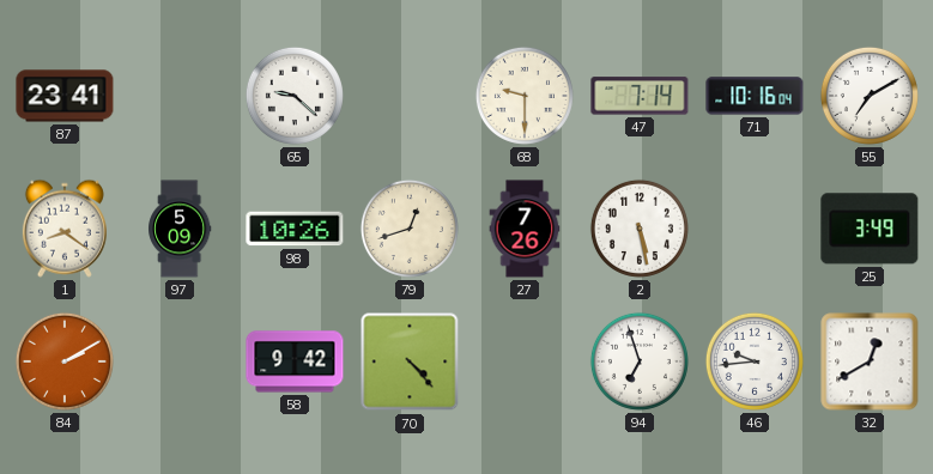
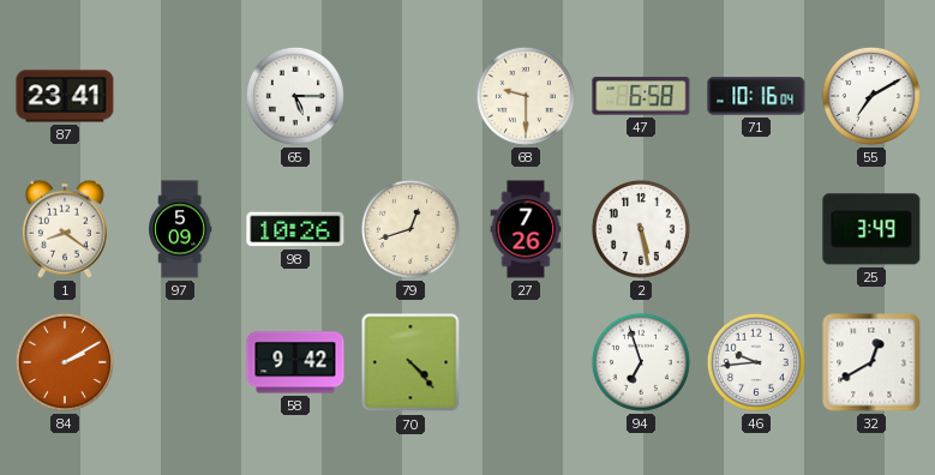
65: 9:22 -> 5:15
47: 7:14 -> 6:58
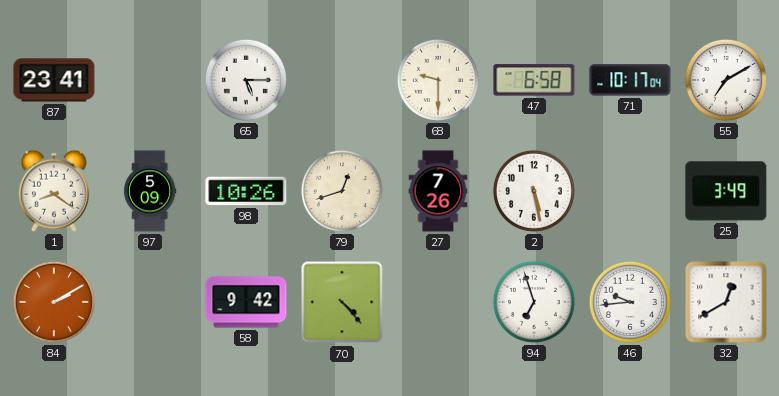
71: 10:16 -> 10:17
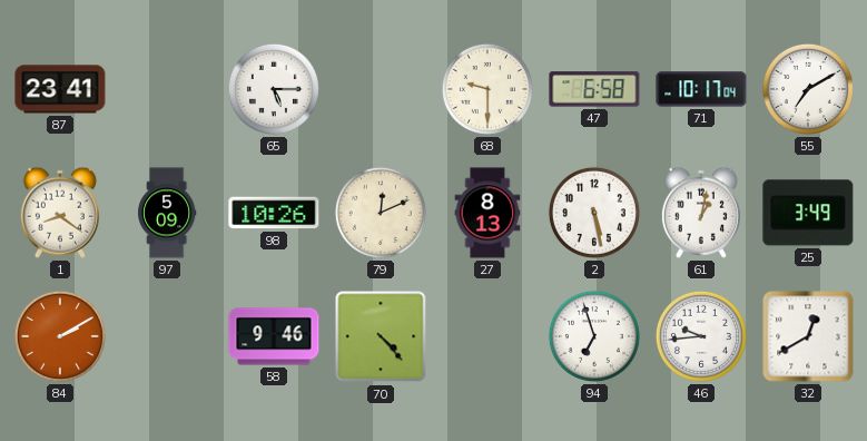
79: 12:42 -> 12:11
27: 7:26 -> 8:13
61: none -> 1:02
58: 9:42 -> 9:46
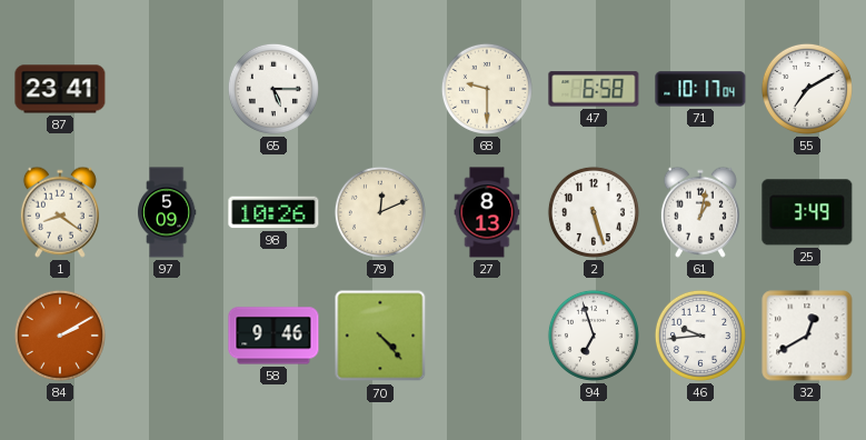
2: 5:28 -> 5:27
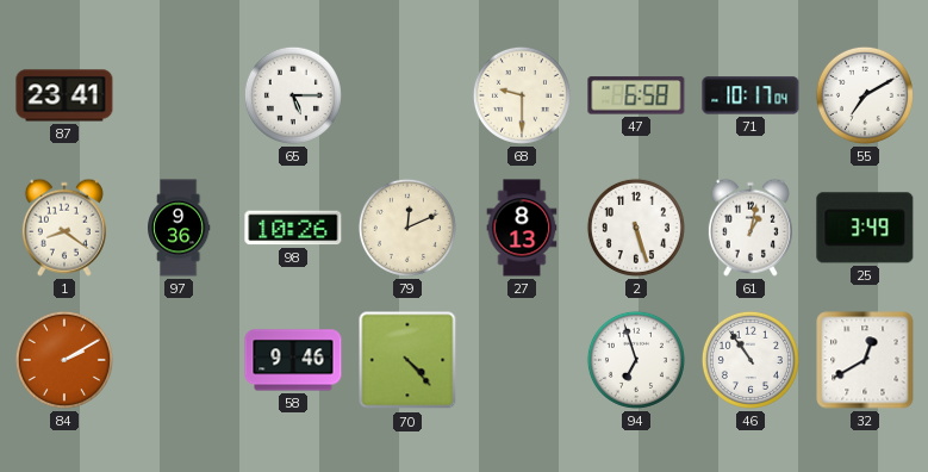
97: 5:09 -> 9:36
46: 9:44 -> 10:54
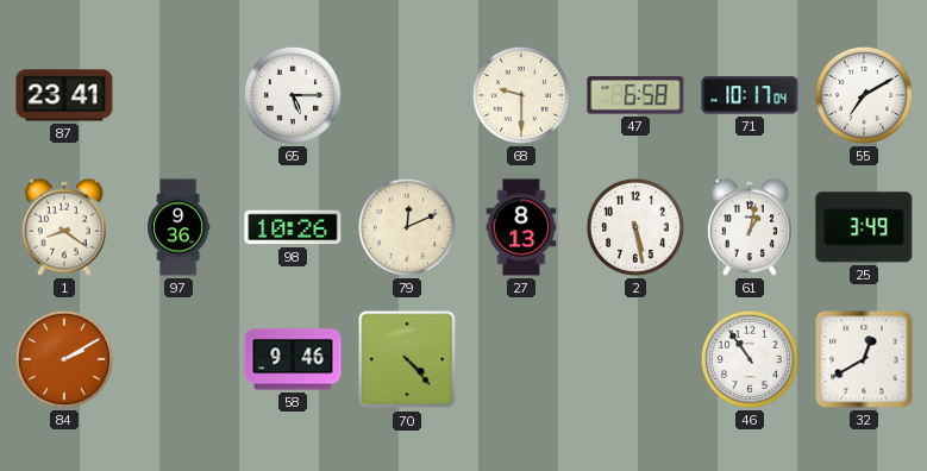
2: 5:27 -> 5:28
94: 6:57 -> none
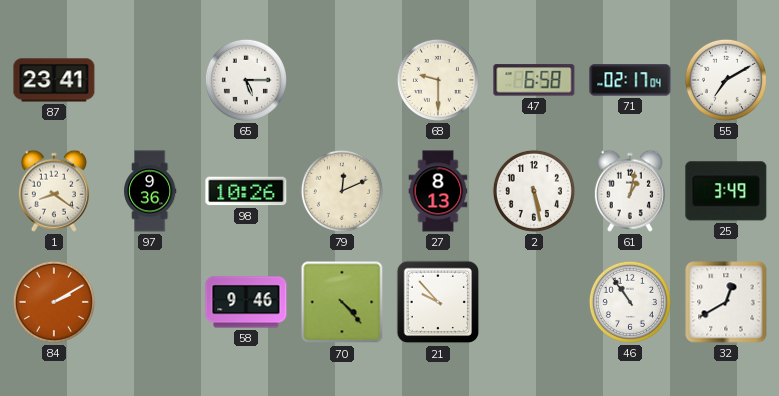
71: 10:17 -> 02:17
21: none -> 9:53
